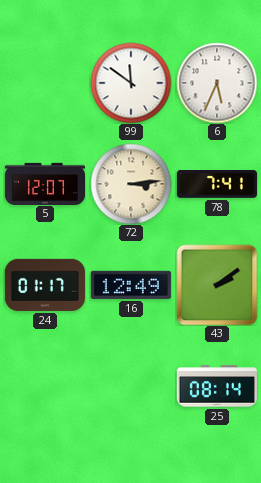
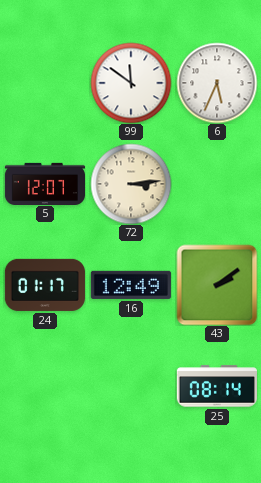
78: 7:41 -> none
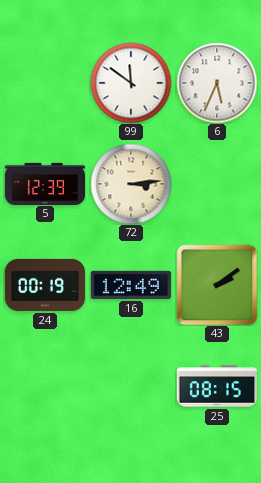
5: 12:07 -> 12:39
24: 01:17 -> 00:19
25: 08:14 -> 08:15
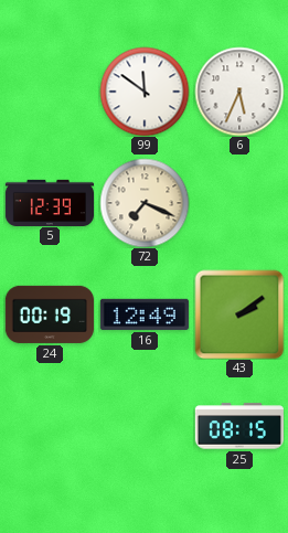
72: 3:14 -> 7:19
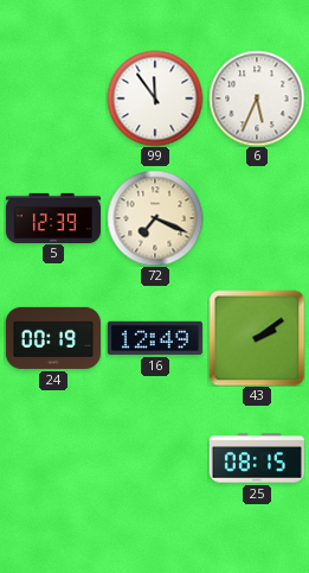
99: 11:51 -> 11:54
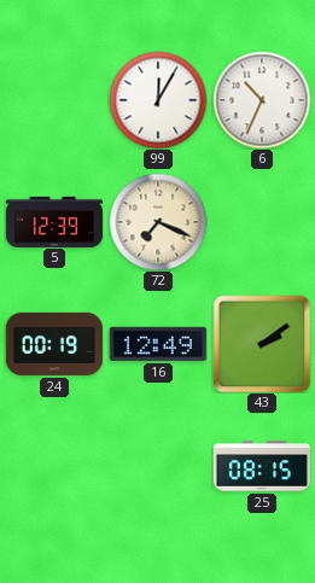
99: 11:54 -> 12:05
6: 5:34 -> 10:34
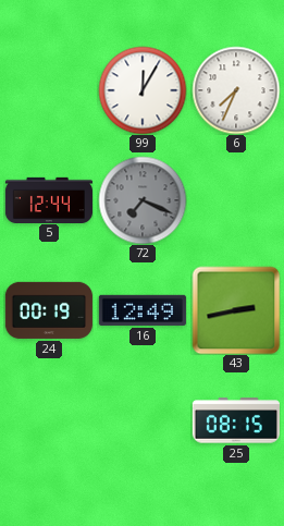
6: 10:34 -> 7:34
5: 12:39 -> 12:44
72 dial: cream -> grey
43: 2:09 -> 2:43
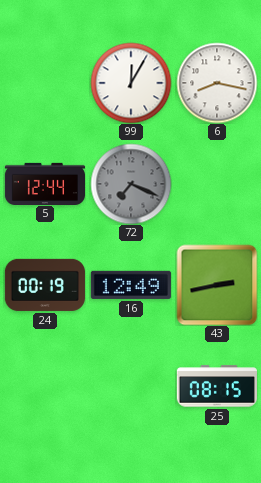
6: 7:34 -> 8:17
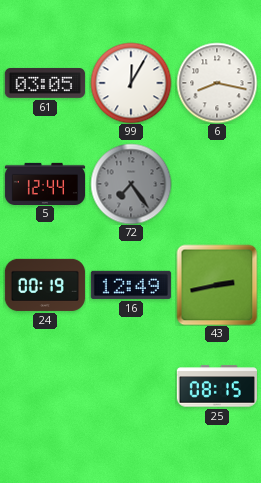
61: none -> 03:05
72: 7:19 -> 7:24
